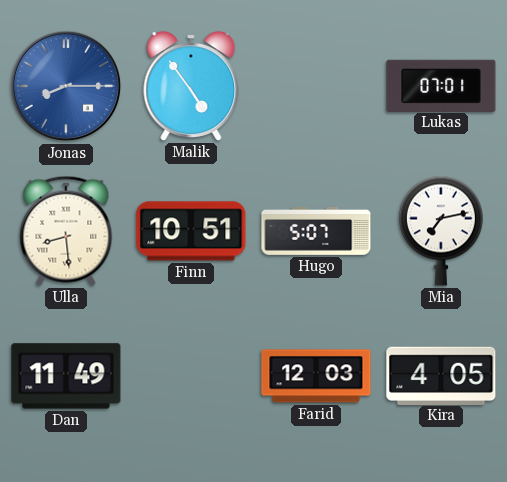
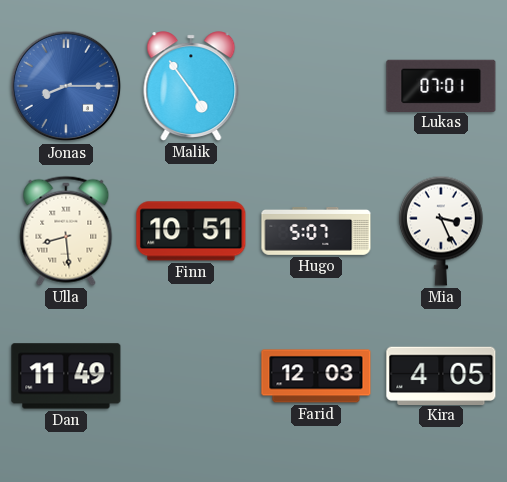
Mia: 7:13 -> 3:26
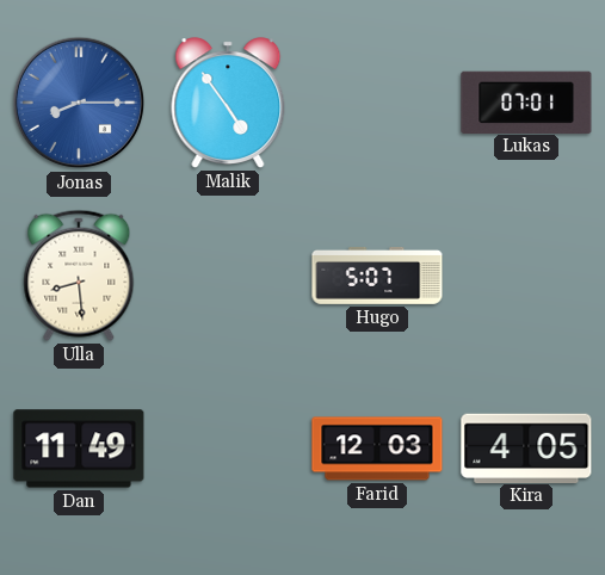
Finn: 10:51 -> none
Mia: 3:26 -> none
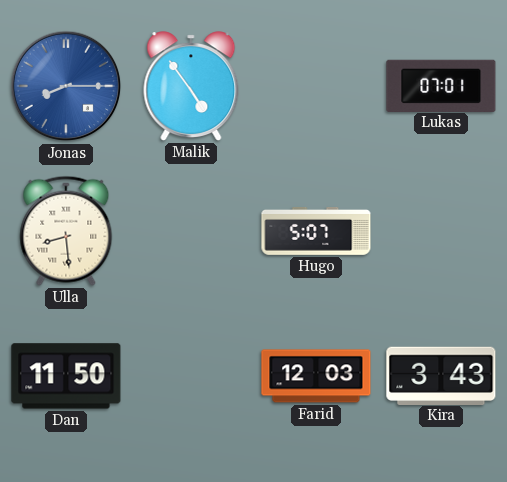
Dan: 11:49 -> 11:50
Kira: 4:05 -> 3:43
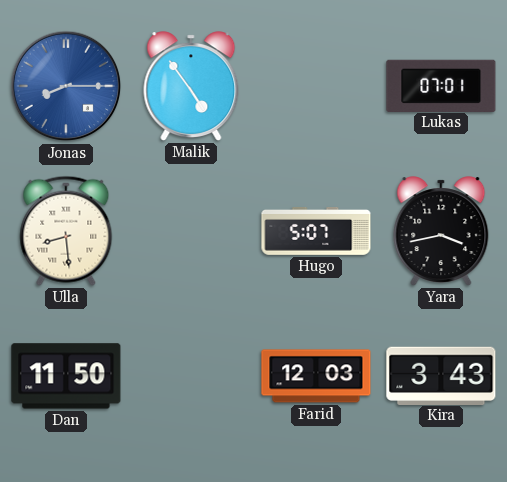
Yara: none -> 3:43
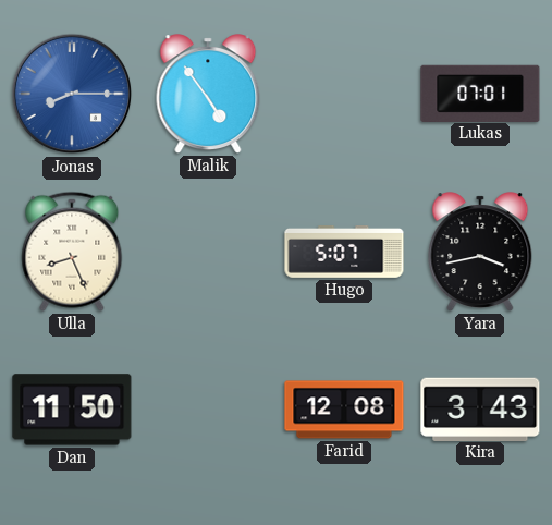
Ulla: 8:29 -> 8:26
Farid: 12:03 -> 12:08
